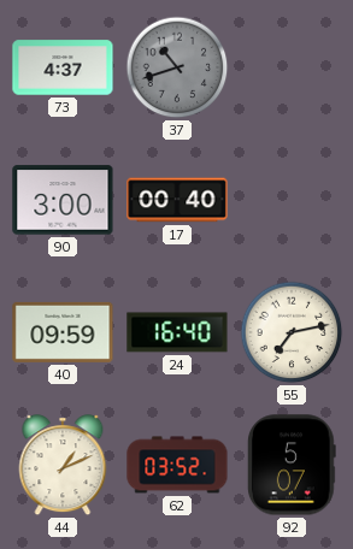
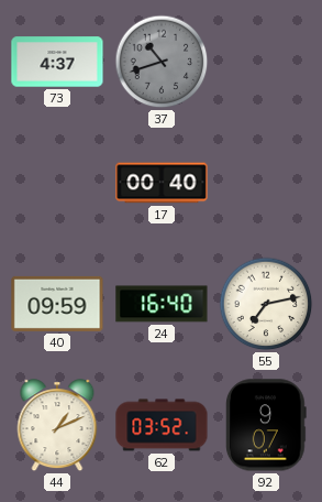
90: 3:00 -> none
92: 5:07 -> 9:07
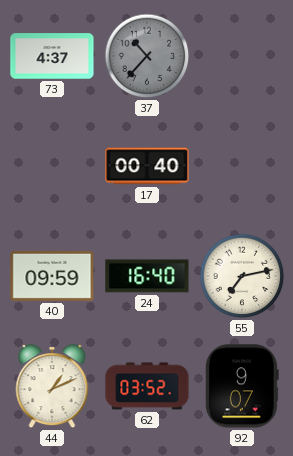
37: 10:42 -> 10:37
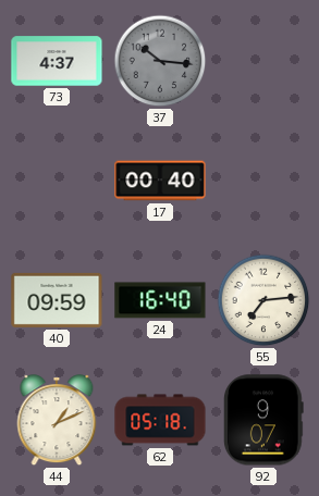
37: 10:37 -> 10:16
55: 7:13 -> 7:14
62: 03:52 -> 05:18
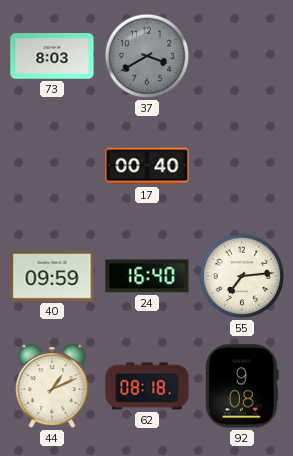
73: 4:37 -> 8:03
37: 10:16 -> 3:40
62: 05:18 -> 08:18
92: 9:07 -> 9:08
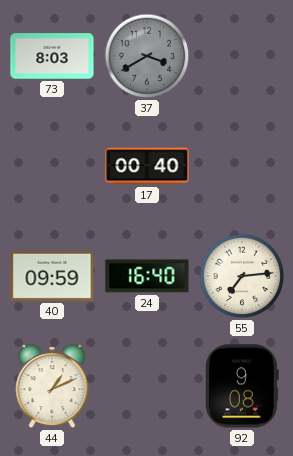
62: 08:18 -> none
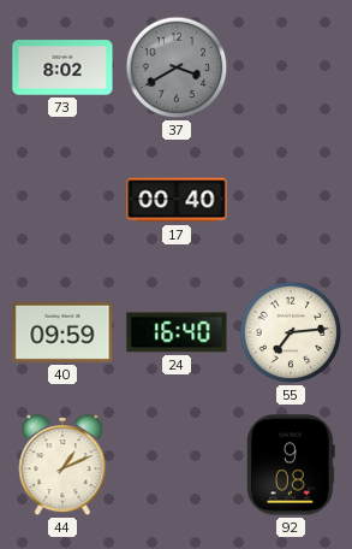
73: 8:03 -> 8:02
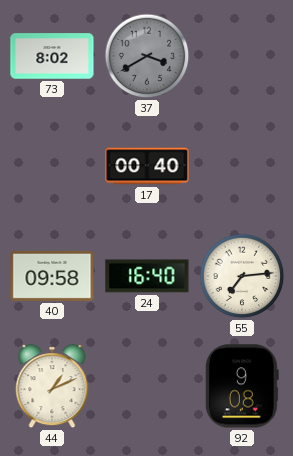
40: 09:59 -> 09:58
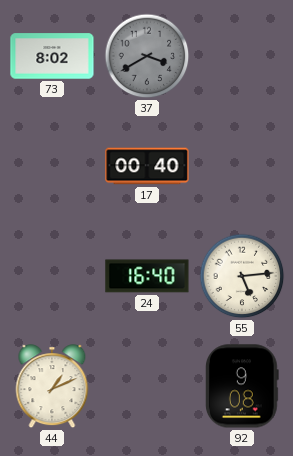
40: 09:58 -> none
55: 7:14 -> 5:14
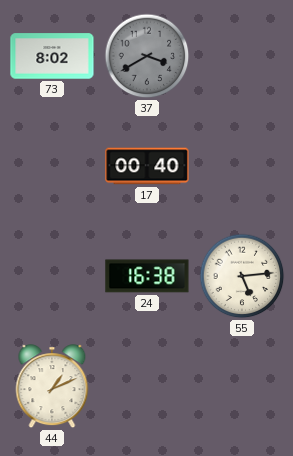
24: 16:40 -> 16:38
92: 9:08 -> none
